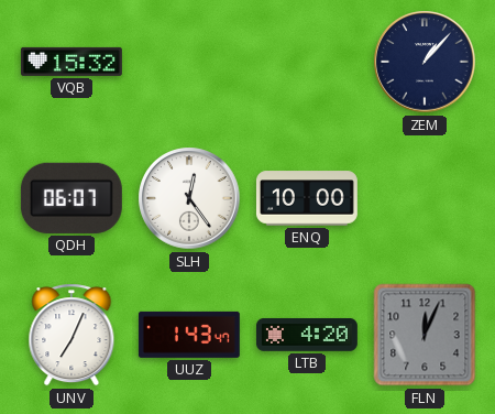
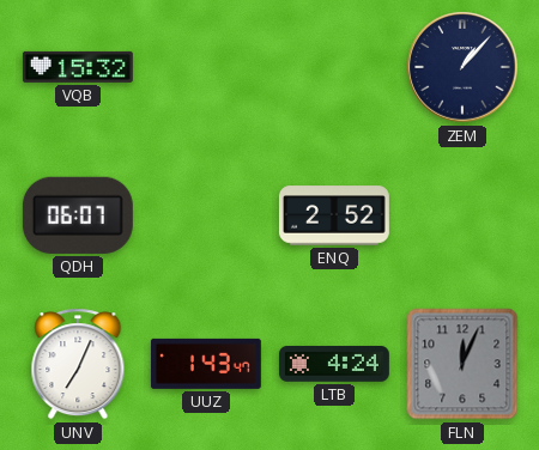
SLH: 12:24 -> none
ENQ: 10:00 -> 2:52
LTB: 4:20 -> 4:24
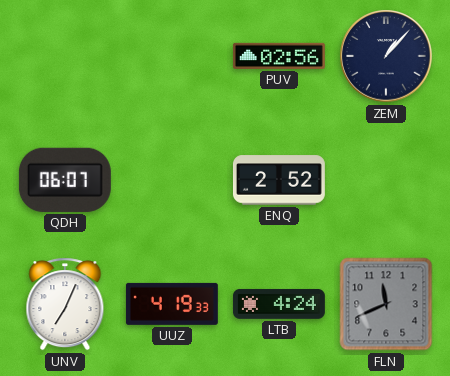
VQB: 15:32 -> none
PUV: none -> 02:56
UUZ: 1:43 -> 4:19
FLN: 12:04 -> 11:41
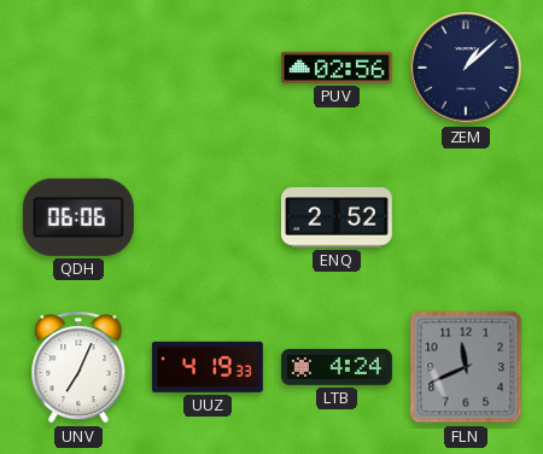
ZEM: 1:07 -> 1:08
QDH: 06:07 -> 06:06
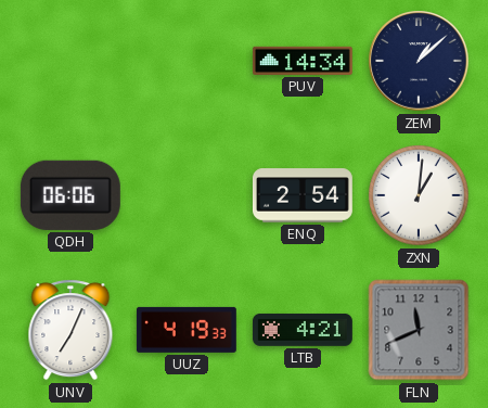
PUV: 02:56 -> 14:34
ENQ: 2:52 -> 2:54
ZXN: none -> 1:01
LTB: 4:24 -> 4:21
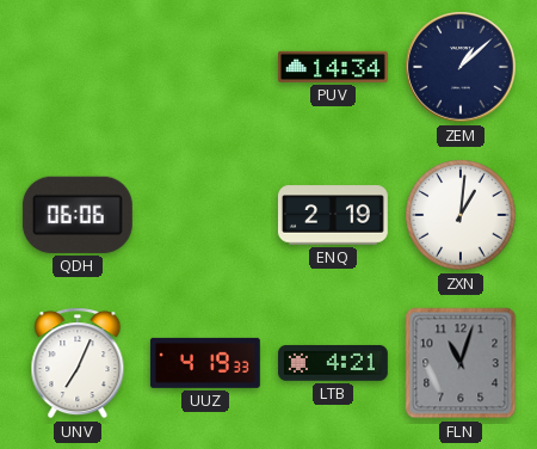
ENQ: 2:54 -> 2:19
FLN: 11:41 -> 11:03
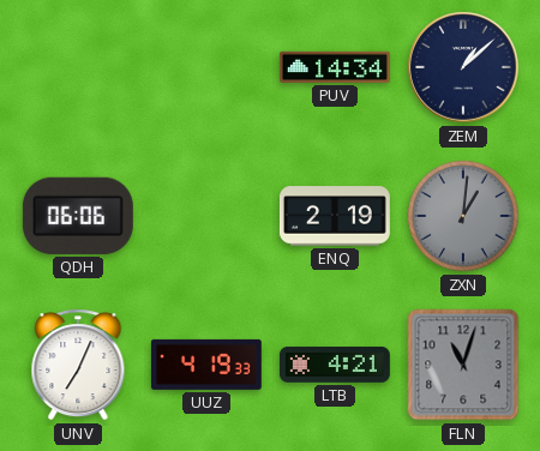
ZXN dial: white -> grey
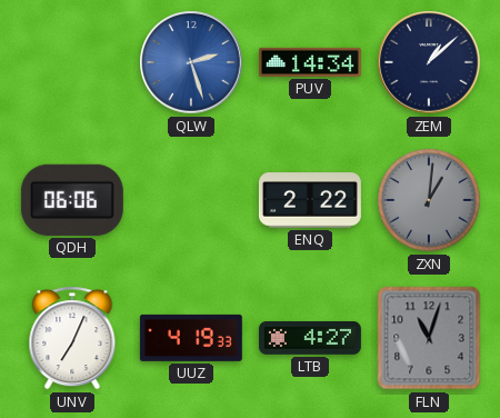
QLW: none -> 2:27
ENQ: 2:19 -> 2:22
LTB: 4:21 -> 4:27
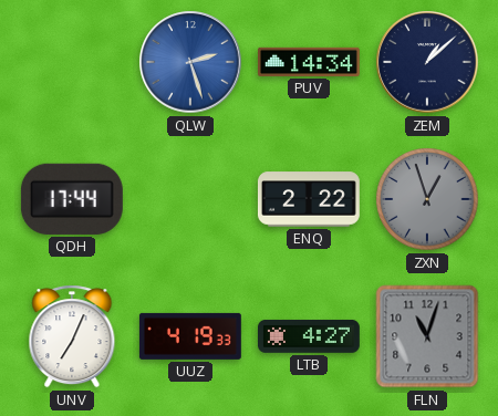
QDH: 06:06 -> 17:44
ZXN: 1:01 -> 12:57
